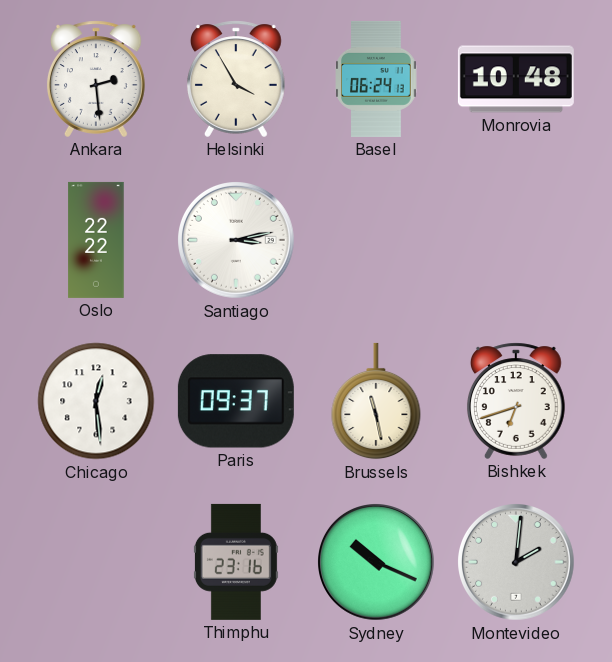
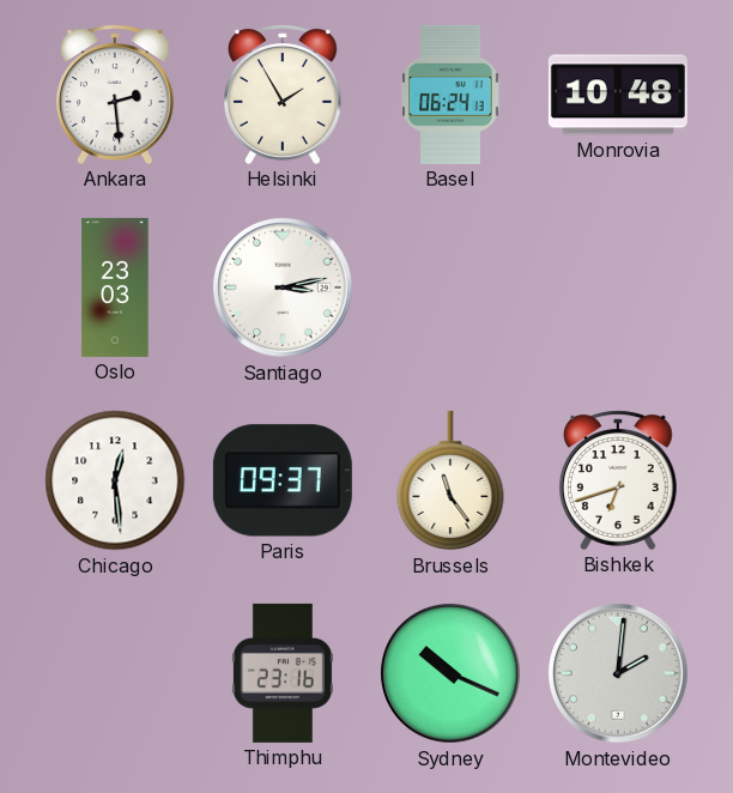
Helsinki: 3:55 -> 1:55
Oslo: 22:22 -> 23:03
Brussels: 11:28 -> 11:24
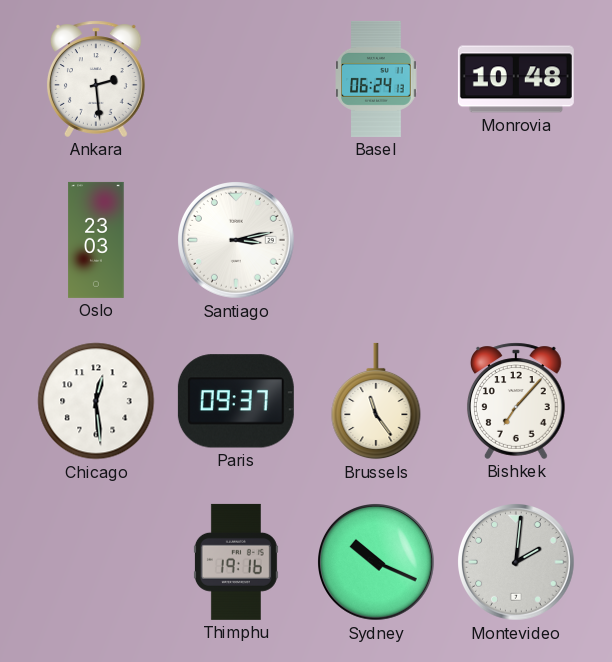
Helsinki: 1:55 -> none
Bishkek: 6:42 -> 7:07
Thimphu: 23:16 -> 19:16
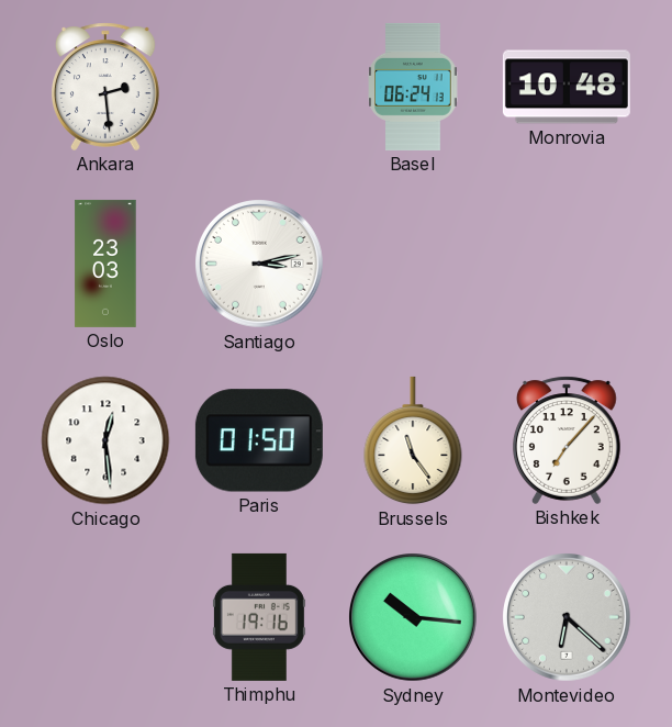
Paris: 09:37 -> 01:50
Sydney: 10:19 -> 10:16
Montevideo: 2:01 -> 6:22
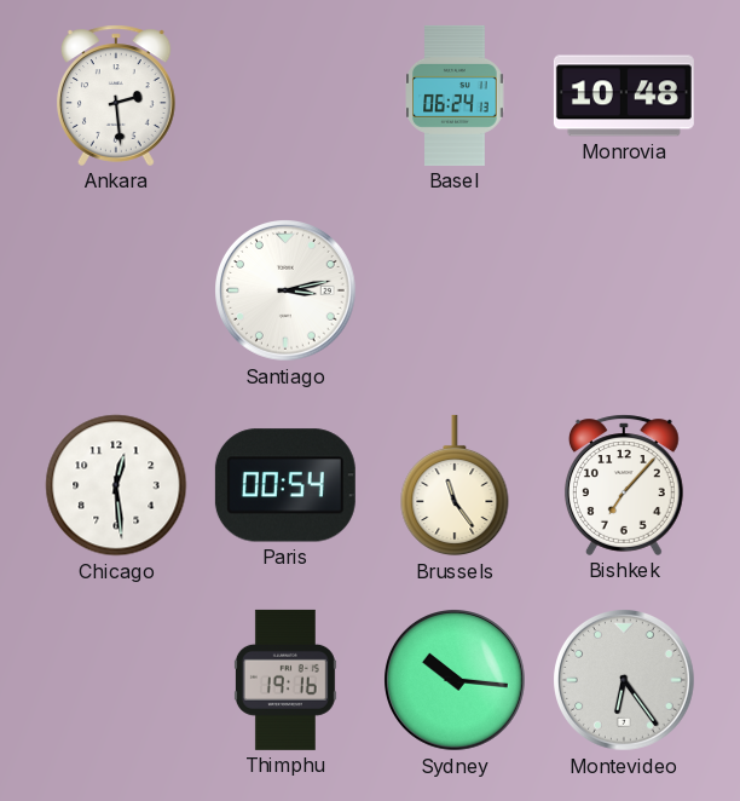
Oslo: 23:03 -> none
Paris: 01:50 -> 00:54
Montevideo: 6:22 -> 6:24
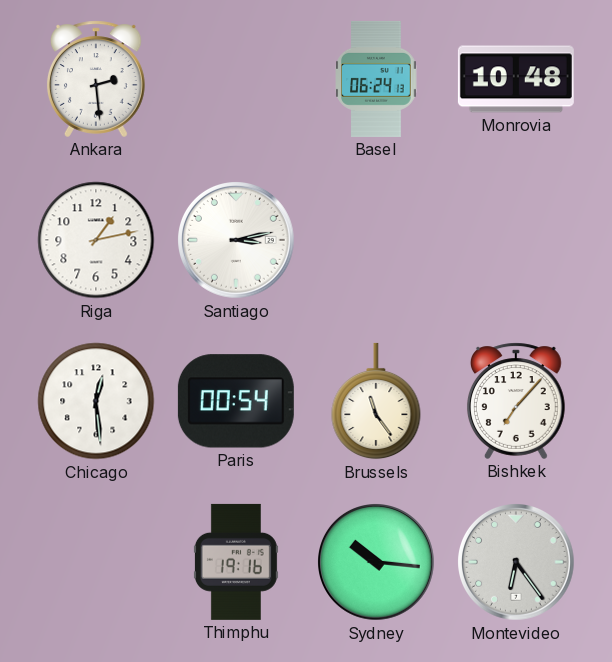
Riga: none -> 1:13
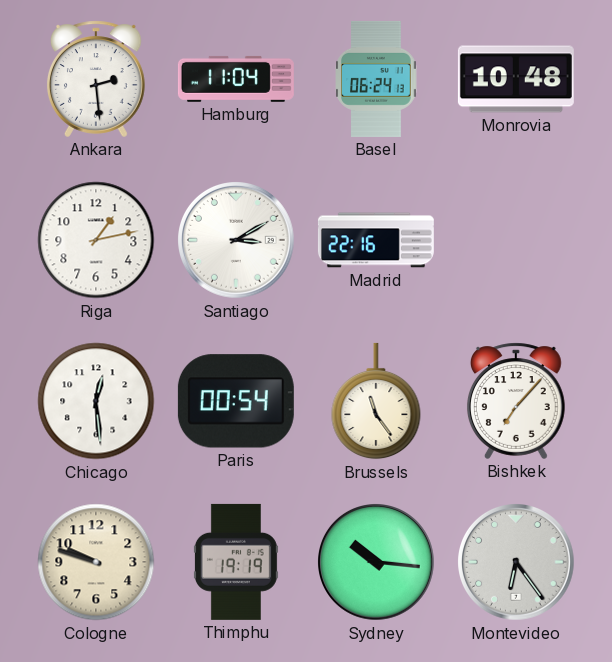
Hamburg: none -> 11:04
Santiago: 3:13 -> 3:10
Madrid: none -> 22:16
Cologne: none -> 9:48
Thimphu: 19:16 -> 19:19
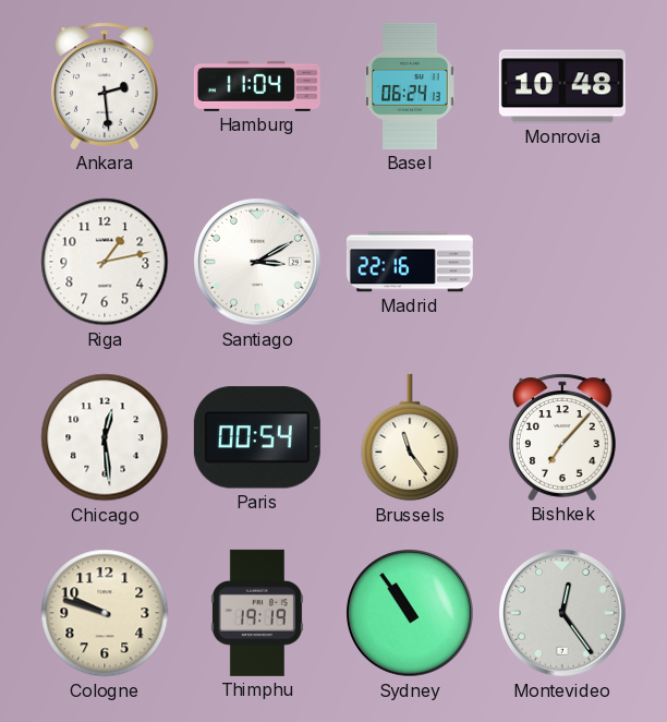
Sydney: 10:16 -> 10:54
Montevideo: 6:24 -> 12:24
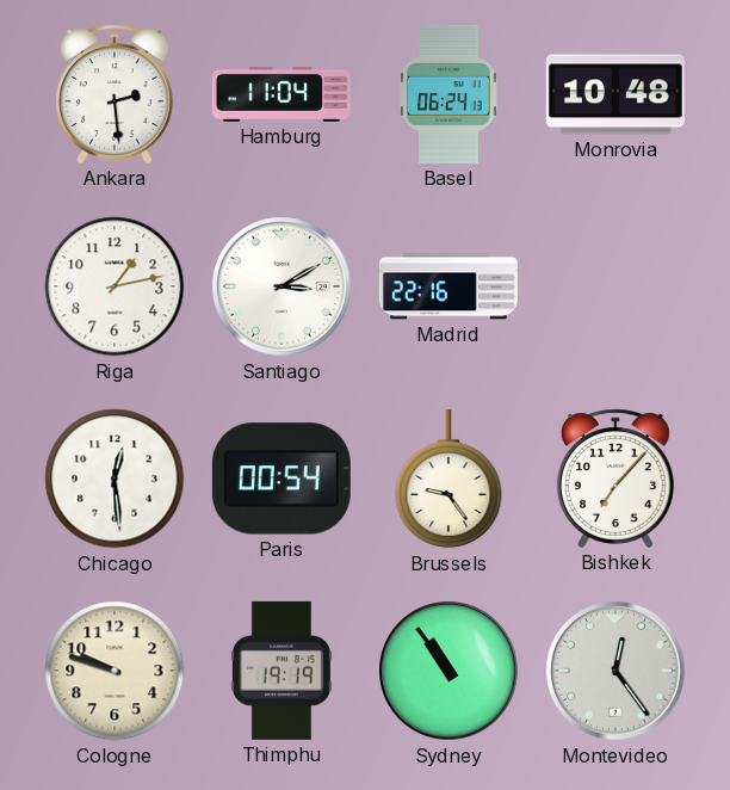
Brussels: 11:24 -> 9:24
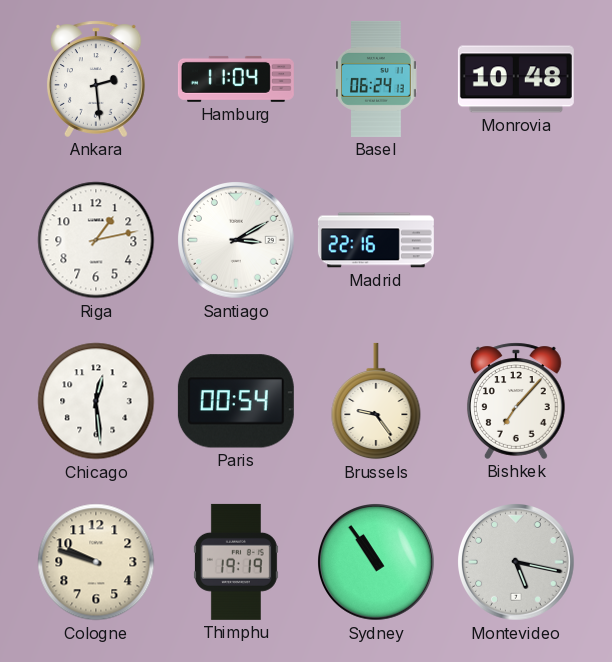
Montevideo: 12:24 -> 5:17
